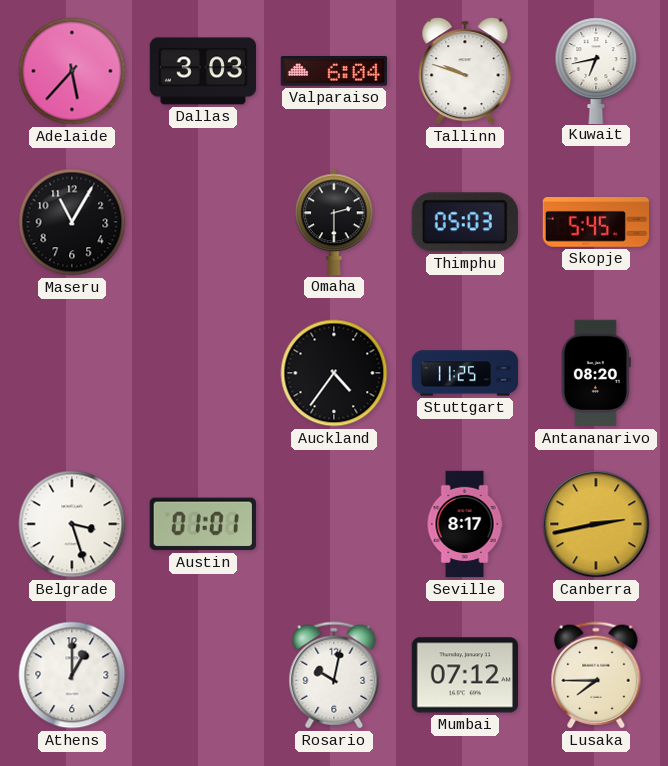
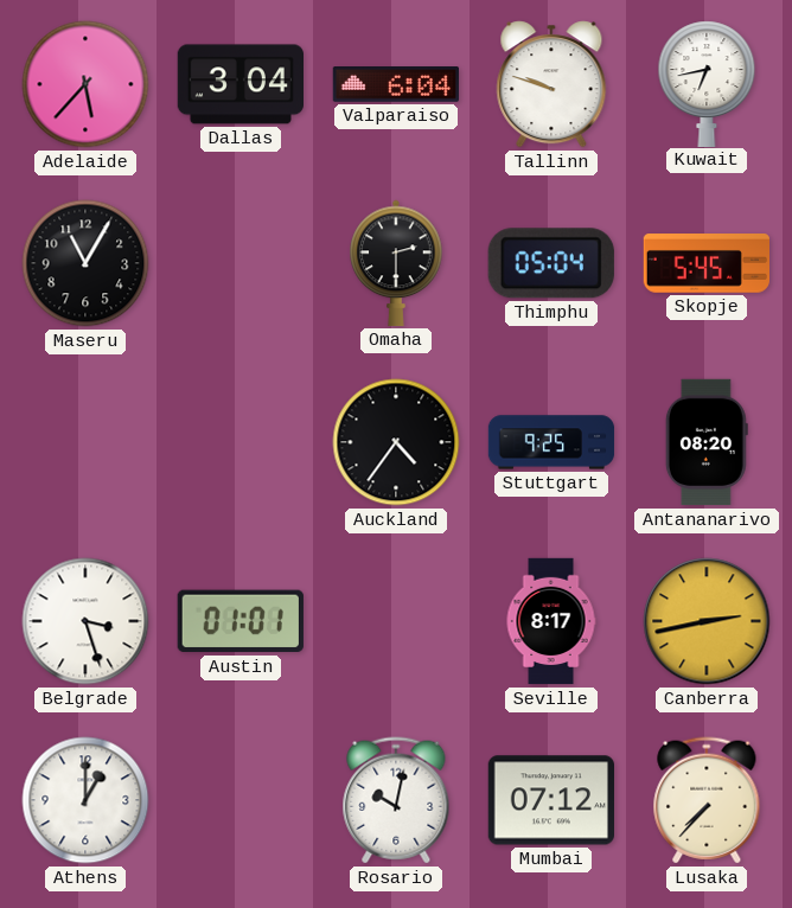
Dallas: 3:03 -> 3:04
Thimphu: 05:03 -> 05:04
Stuttgart: 11:25 -> 9:25
Lusaka: 7:45 -> 7:37
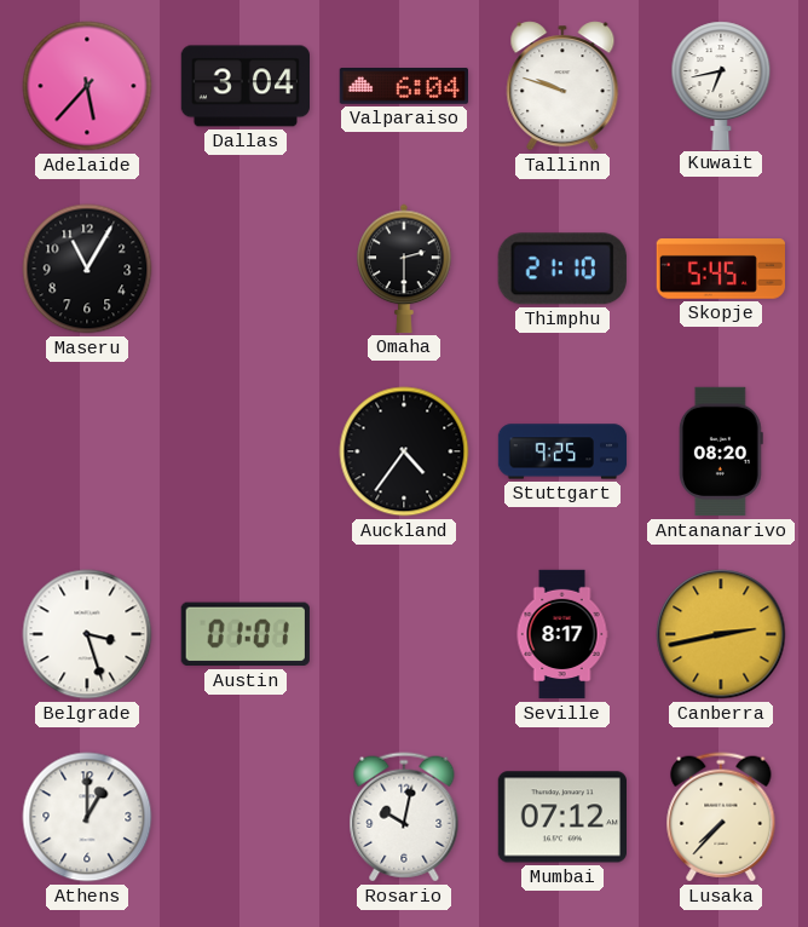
Thimphu: 05:04 -> 21:10
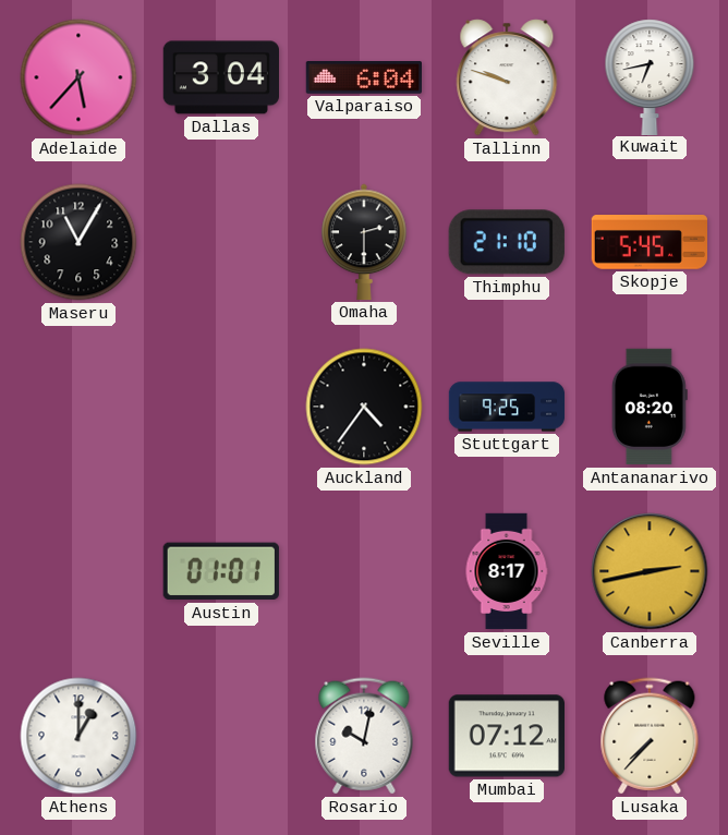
Belgrade: 3:27 -> none
